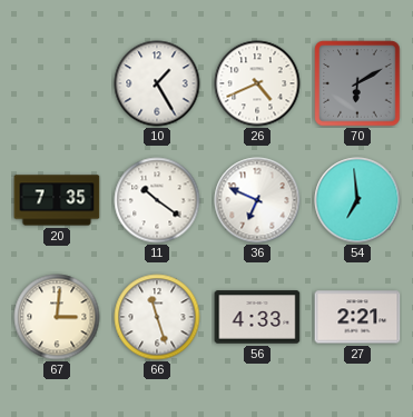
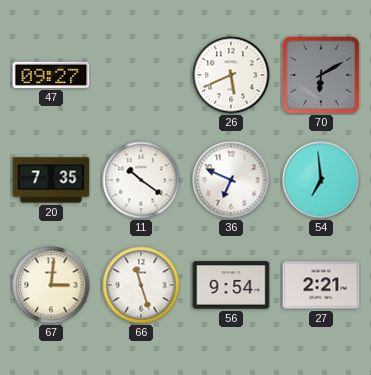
47: none -> 09:27
10: 1:25 -> none
26: 4:41 -> 5:41
56: 4:33 -> 9:54
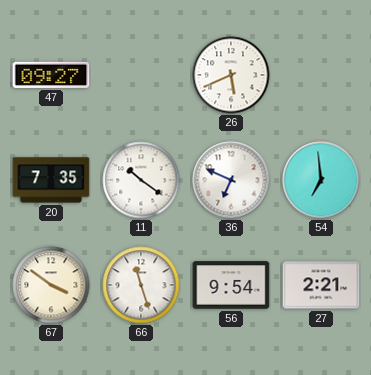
70: 6:10 -> none
67: 3:01 -> 3:51
